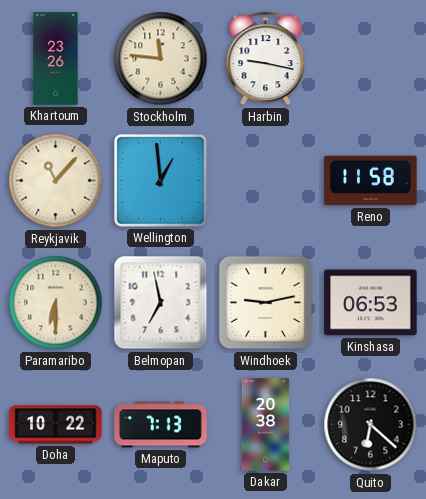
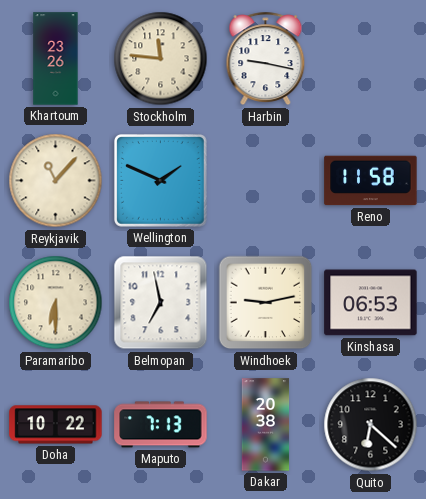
Wellington: 12:59 -> 1:49
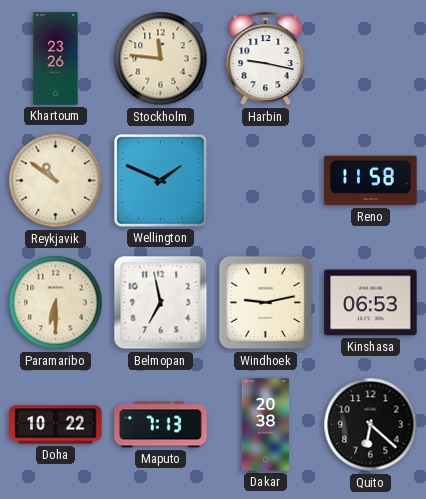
Reykjavik: 11:07 -> 10:51
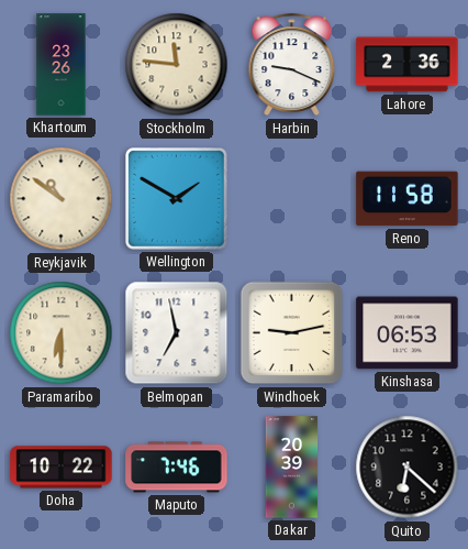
Harbin: 9:17 -> 9:19
Lahore: none -> 2:36
Wellington: 1:49 -> 1:50
Maputo: 7:13 -> 7:46
Dakar: 20:38 -> 20:39
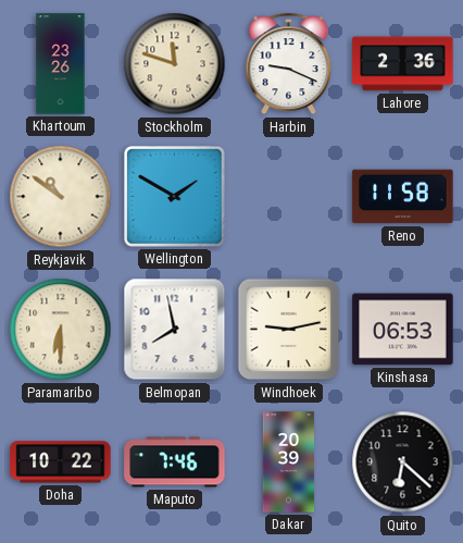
Stockholm: 11:46 -> 11:48
Belmopan: 6:58 -> 7:58
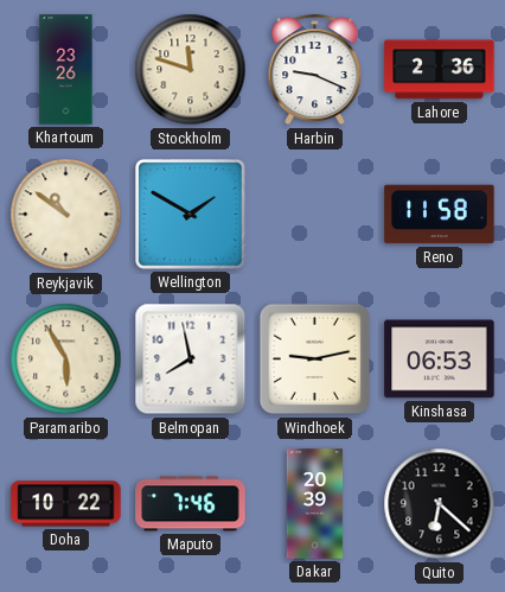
Paramaribo: 6:30 -> 5:55
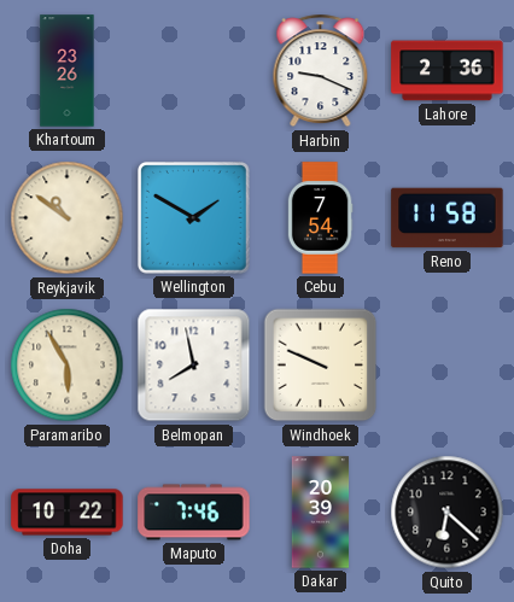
Stockholm: 11:48 -> none
Cebu: none -> 7:54
Windhoek: 9:13 -> 9:49
Kinshasa: 06:53 -> none
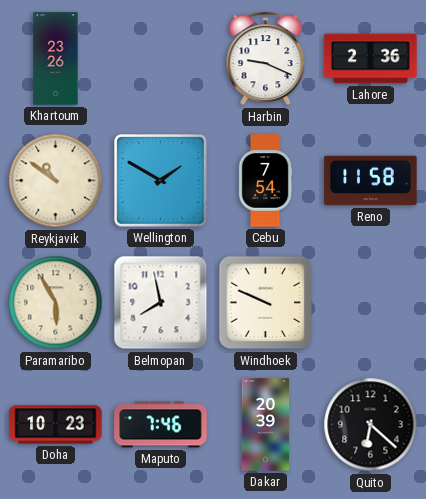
Doha: 10:22 -> 10:23
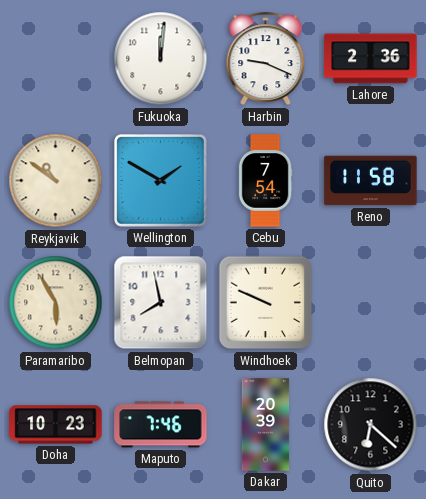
Khartoum: 23:26 -> none
Fukuoka: none -> 12:01
